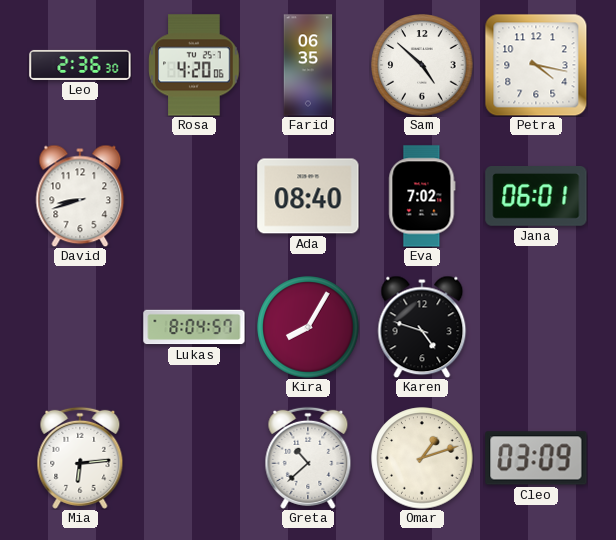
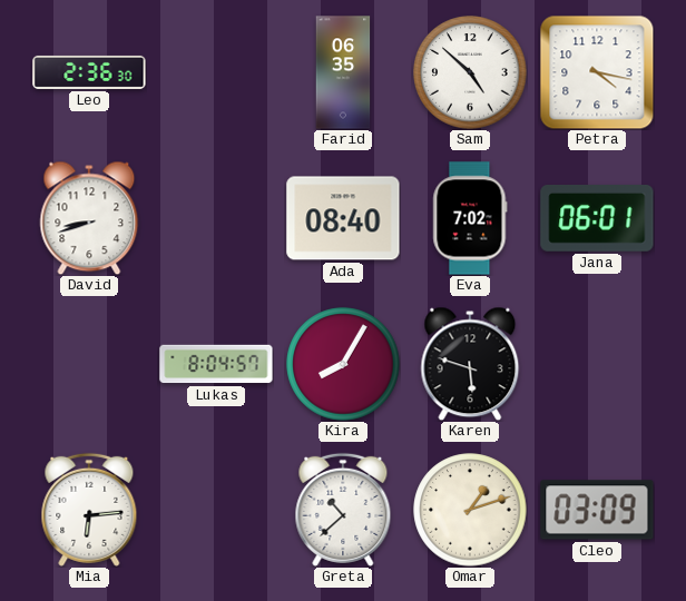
Rosa: 4:20 -> none
Karen: 4:48 -> 5:48
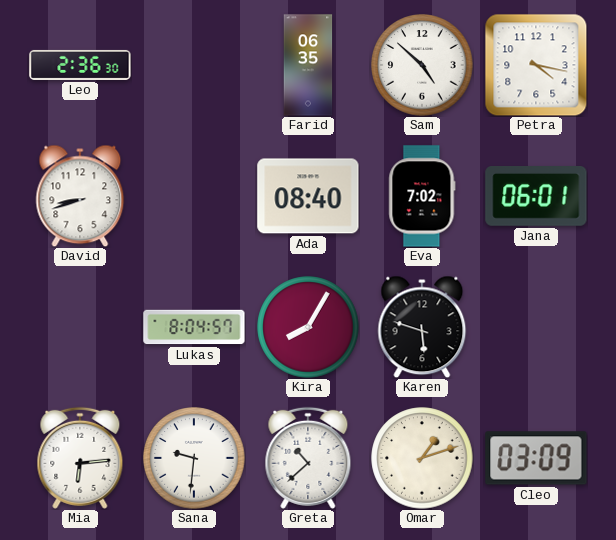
Sana: none -> 9:31
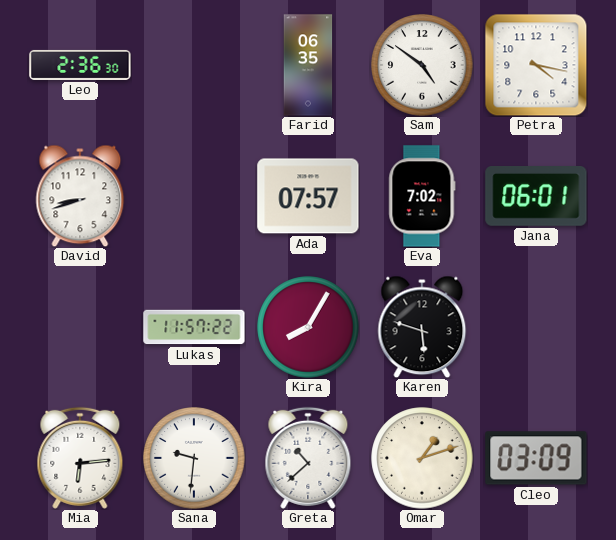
Sam: 4:52 -> 4:51
Ada: 08:40 -> 07:57
Lukas: 8:04 -> 11:57
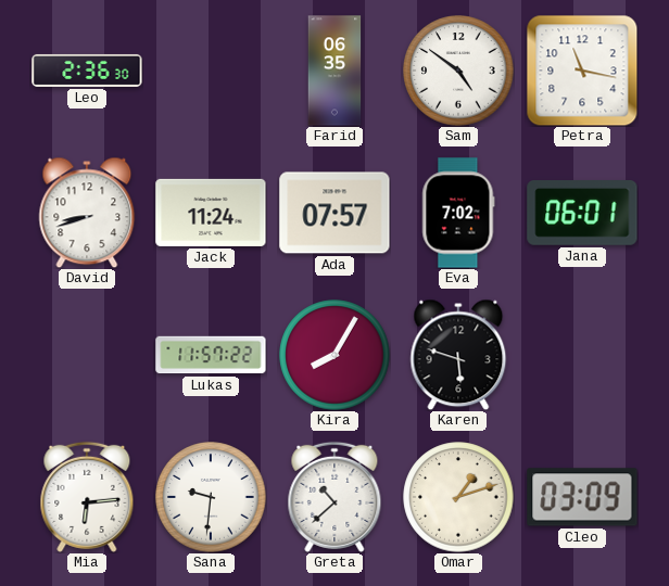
Petra: 4:17 -> 11:17
Jack: none -> 11:24
